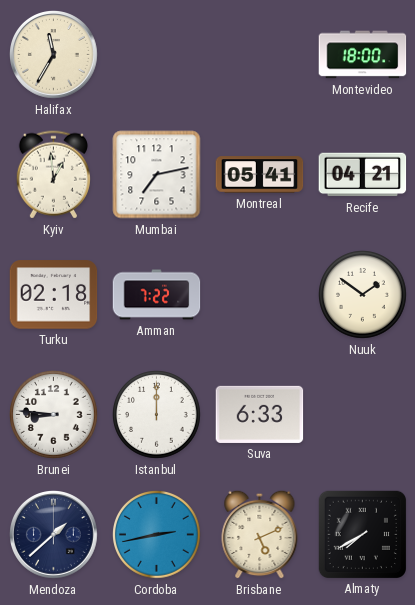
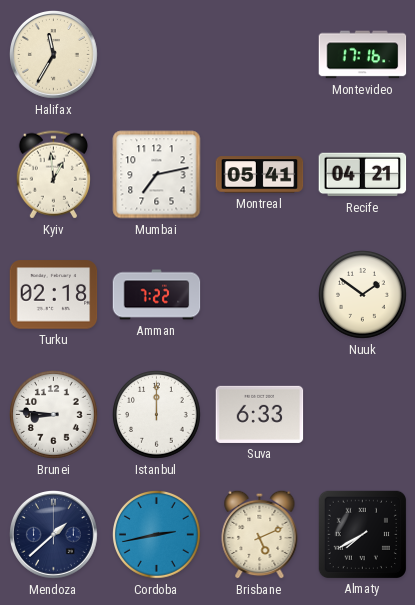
Montevideo: 18:00 -> 17:16
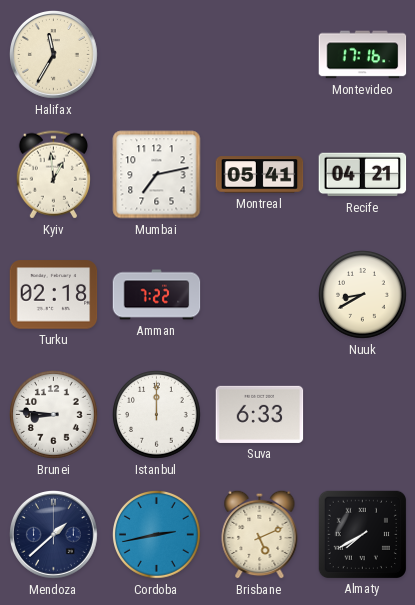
Nuuk: 1:51 -> 8:40
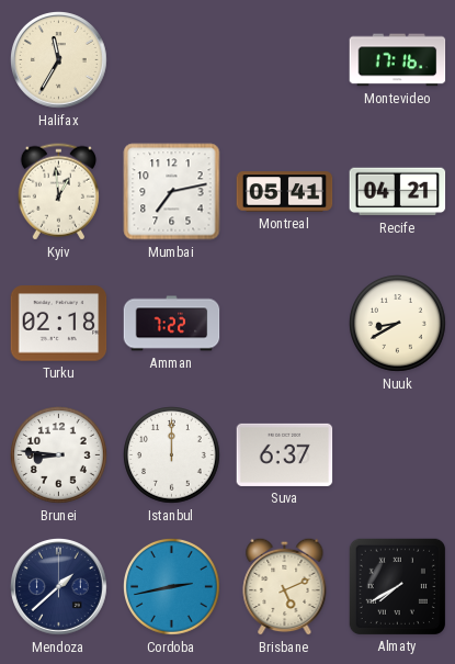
Suva: 6:33 -> 6:37
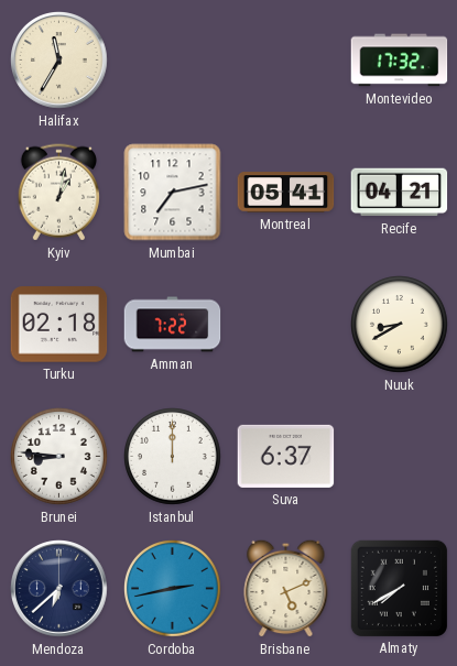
Montevideo: 17:16 -> 17:32
Kyiv: 12:59 -> 1:02
Mendoza: 1:38 -> 6:38
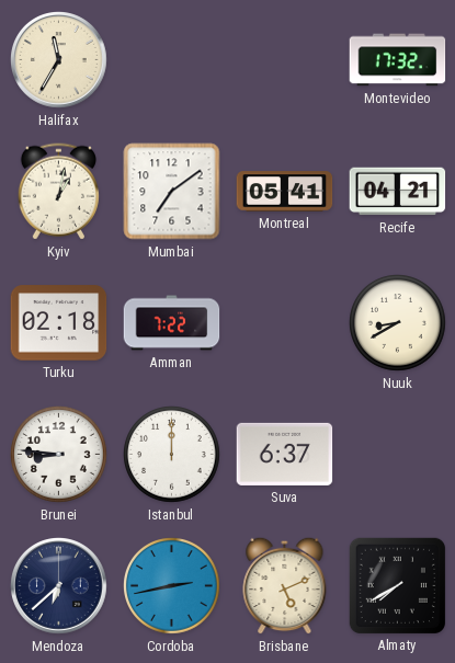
Mumbai: 7:13 -> 7:09
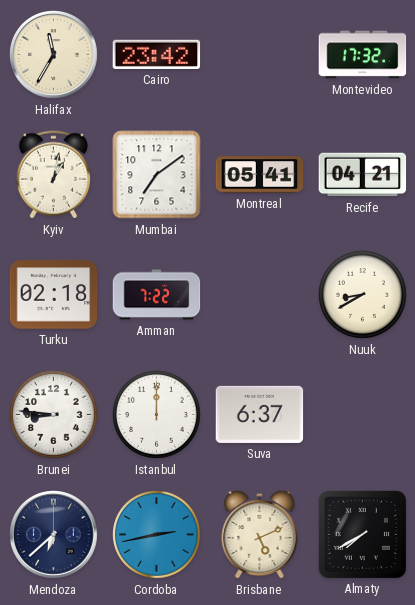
Cairo: none -> 23:42
